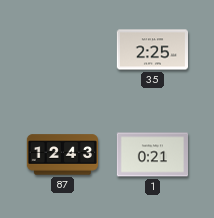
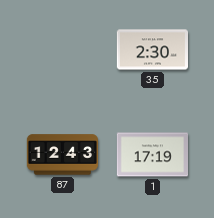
35: 2:25 -> 2:30
1: 0:21 -> 17:19
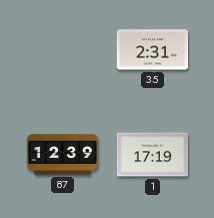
35: 2:30 -> 2:31
87: 12:43 -> 12:39
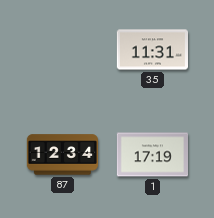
35: 2:31 -> 11:31
87: 12:39 -> 12:34
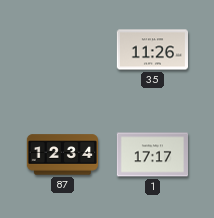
35: 11:31 -> 11:26
1: 17:19 -> 17:17
